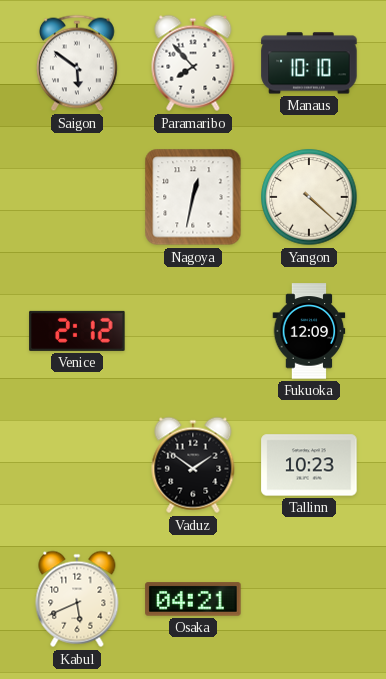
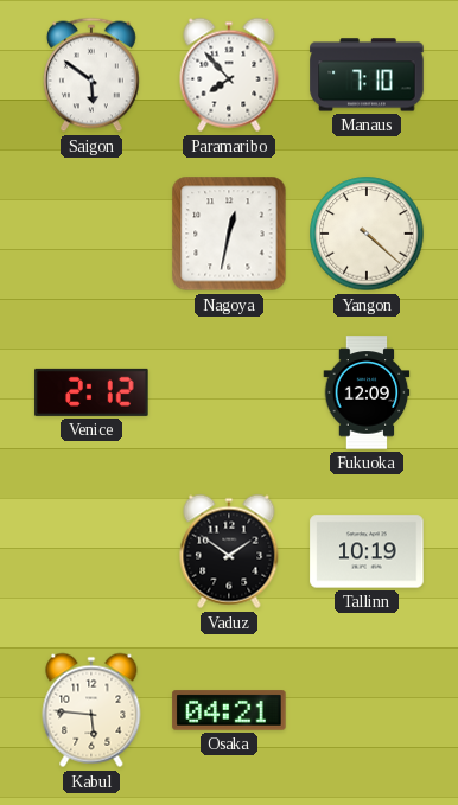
Manaus: 10:10 -> 7:10
Tallinn: 10:23 -> 10:19
Kabul: 5:41 -> 5:46
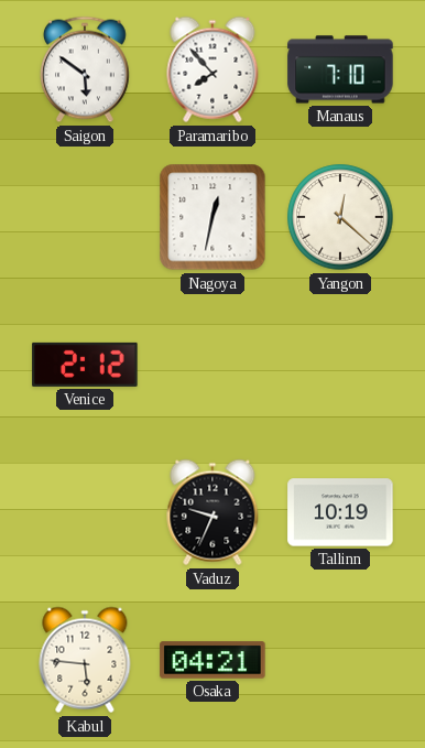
Yangon: 4:22 -> 12:22
Fukuoka: 12:09 -> none
Vaduz: 1:51 -> 9:34
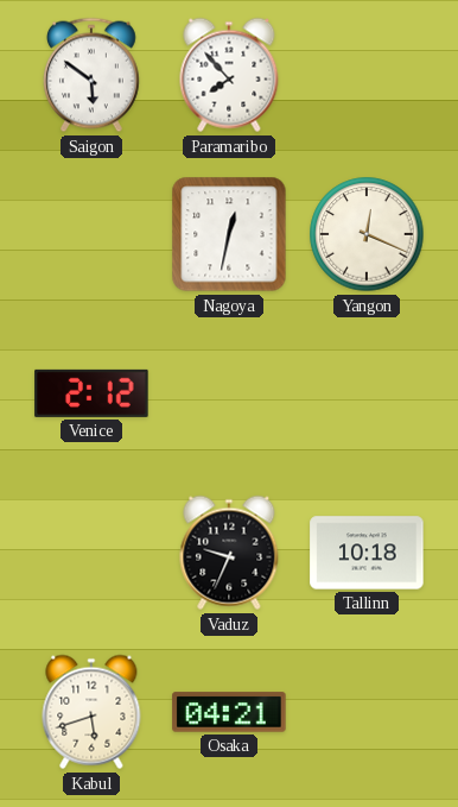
Manaus: 7:10 -> none
Yangon: 12:22 -> 12:19
Tallinn: 10:19 -> 10:18
Kabul: 5:46 -> 5:42
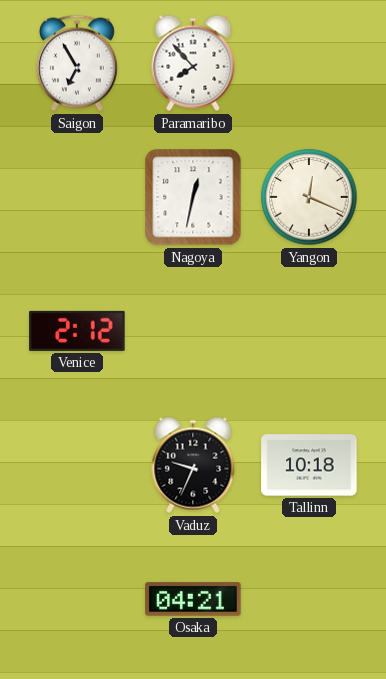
Saigon: 5:51 -> 6:55
Kabul: 5:42 -> none
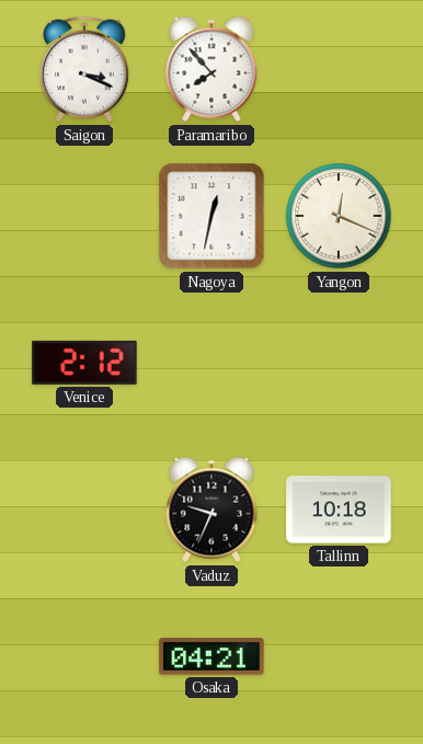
Saigon: 6:55 -> 3:19
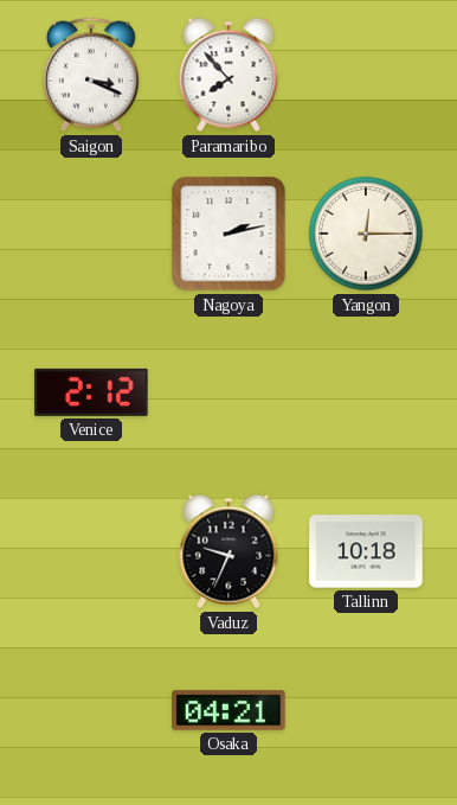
Nagoya: 12:32 -> 2:13
Yangon: 12:19 -> 12:15
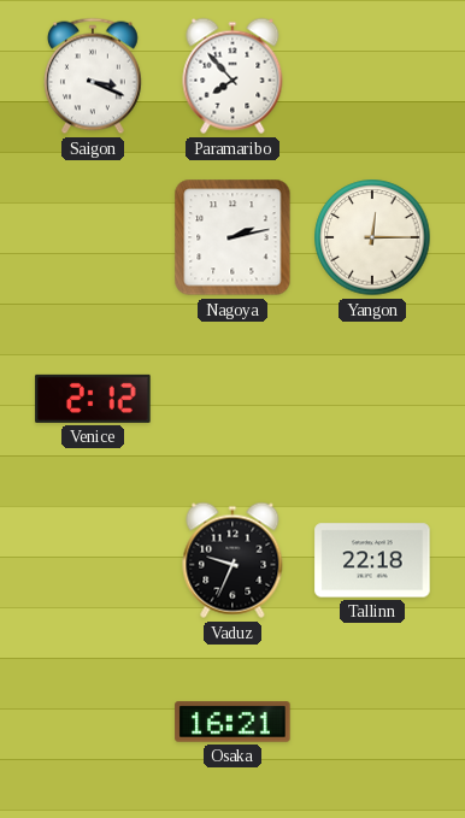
Tallinn: 10:18 -> 22:18
Osaka: 04:21 -> 16:21
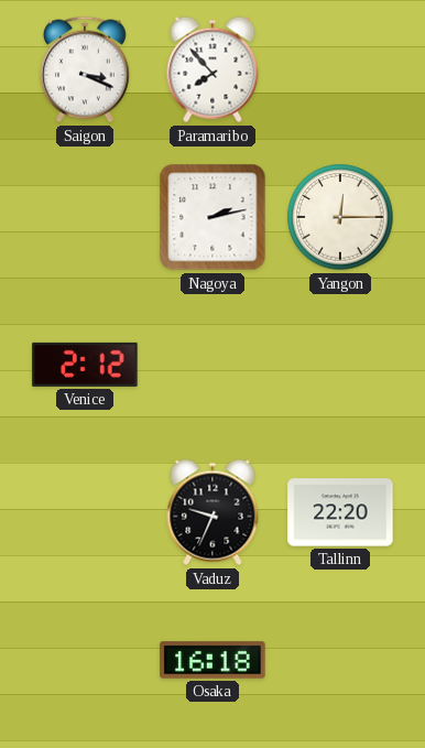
Tallinn: 22:18 -> 22:20
Osaka: 16:21 -> 16:18
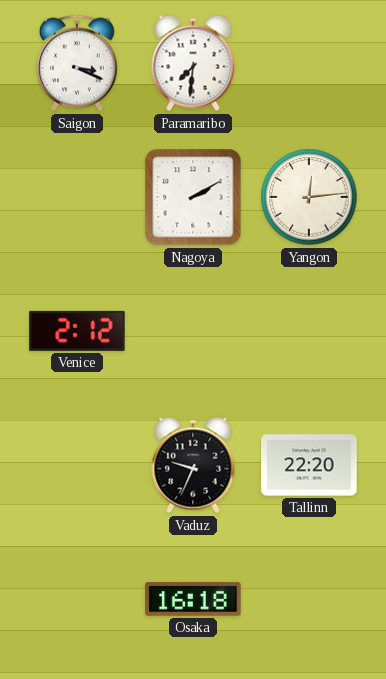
Paramaribo: 7:53 -> 7:31
Nagoya: 2:13 -> 2:10
Yangon: 12:15 -> 12:14
